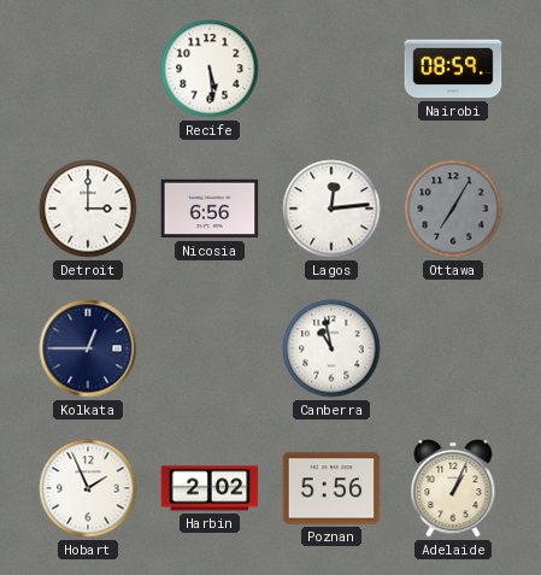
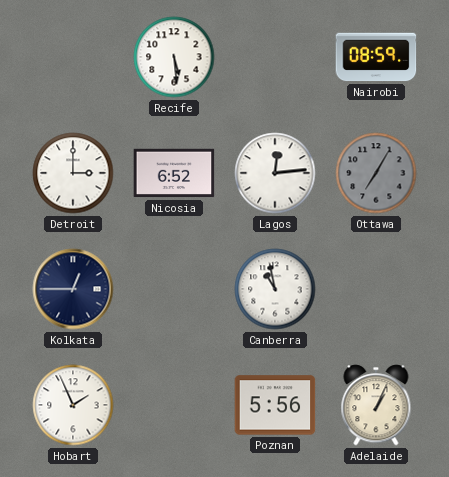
Nicosia: 6:56 -> 6:52
Harbin: 2:02 -> none
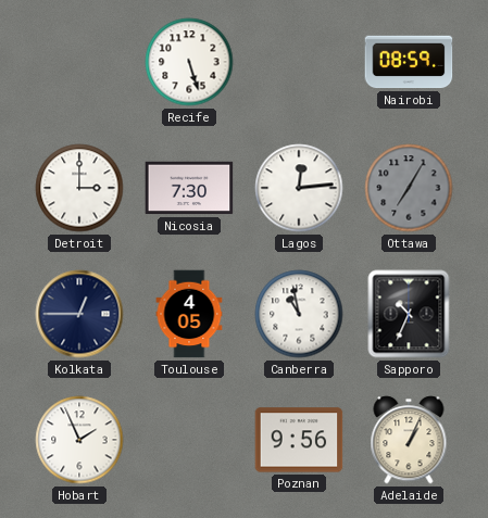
Recife: 5:29 -> 5:27
Nicosia: 6:52 -> 7:30
Toulouse: none -> 4:05
Sapporo: none -> 10:34
Poznan: 5:56 -> 9:56
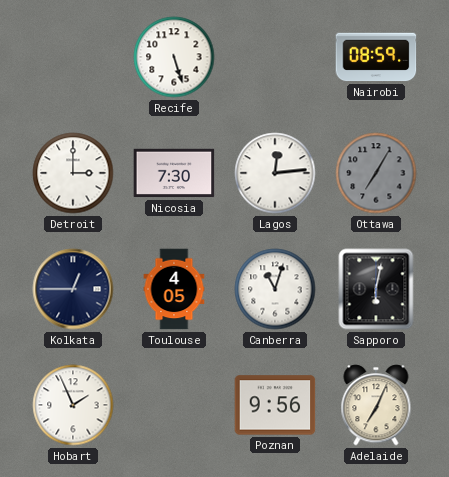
Canberra: 10:58 -> 11:03
Sapporo: 10:34 -> 6:02
Adelaide: 1:04 -> 7:04
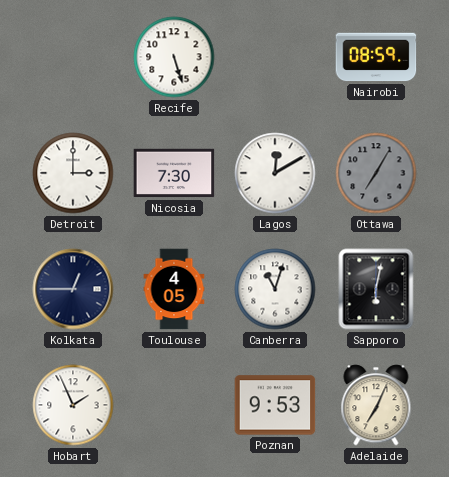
Lagos: 12:14 -> 12:10
Poznan: 9:56 -> 9:53
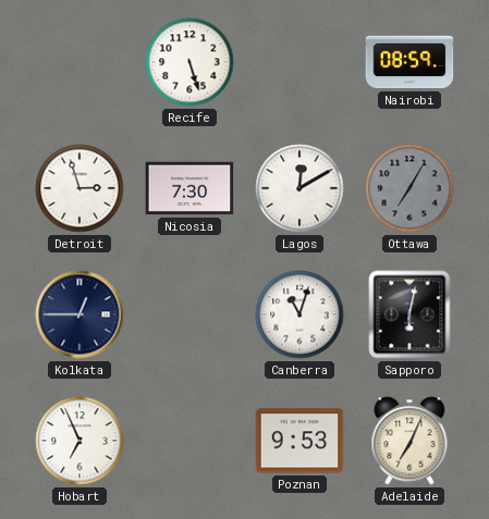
Detroit: 3:00 -> 2:57
Toulouse: 4:05 -> none
Hobart: 1:56 -> 6:56
